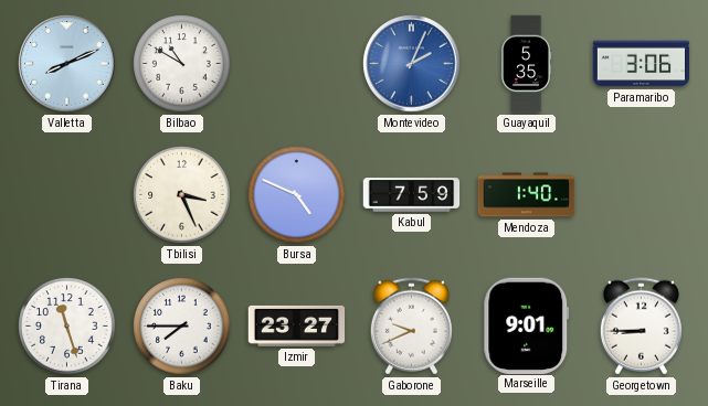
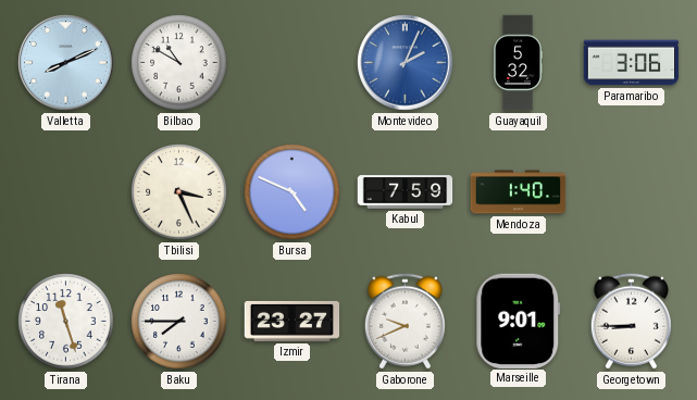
Guayaquil: 5:35 -> 5:32
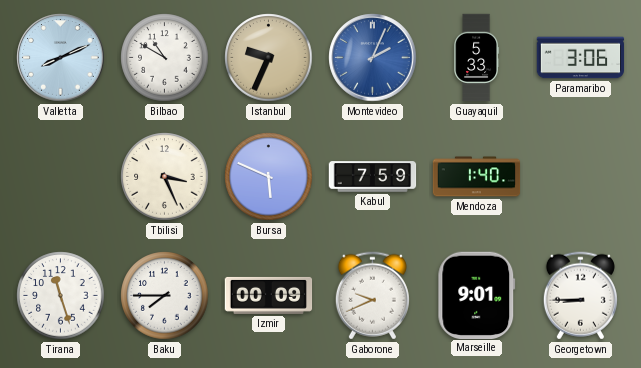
Istanbul: none -> 9:34
Guayaquil: 5:32 -> 5:33
Bursa: 4:49 -> 5:49
Izmir: 23:27 -> 00:09
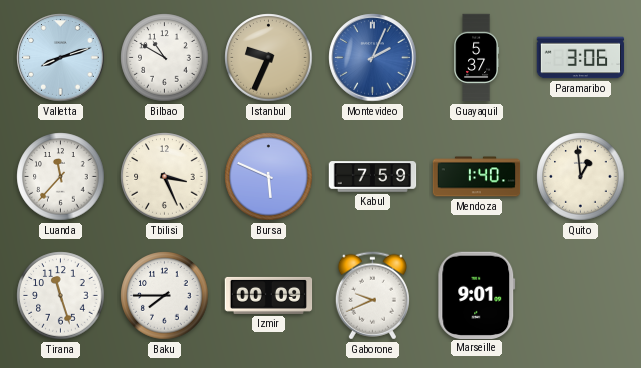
Valletta: 8:11 -> 8:12
Guayaquil: 5:33 -> 5:37
Luanda: none -> 11:37
Quito: none -> 12:59
Georgetown: 8:45 -> none
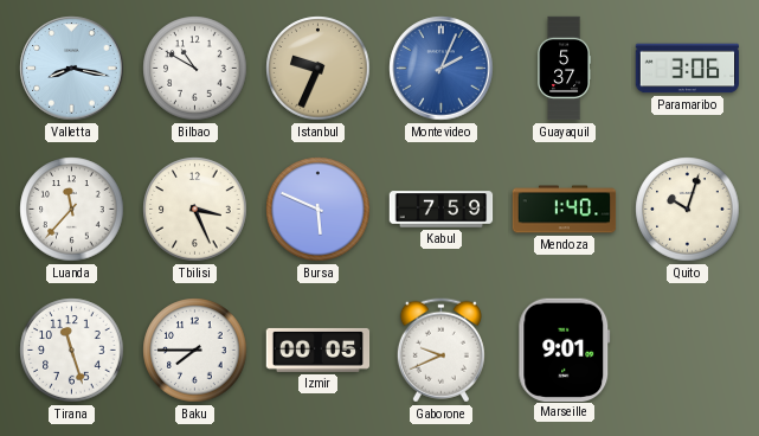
Valletta: 8:12 -> 8:17
Quito: 12:59 -> 10:03
Izmir: 00:09 -> 00:05
